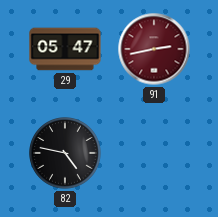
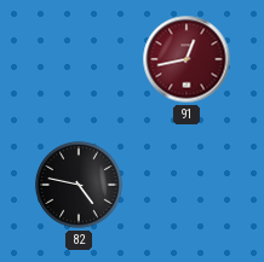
29: 05:47 -> none
91: 2:43 -> 12:43
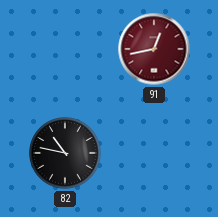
82: 4:47 -> 10:47
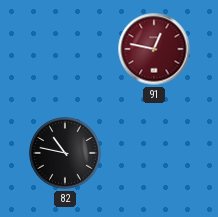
91: 12:43 -> 12:47
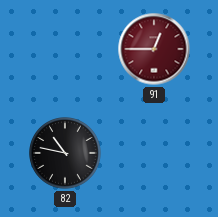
91: 12:47 -> 12:45
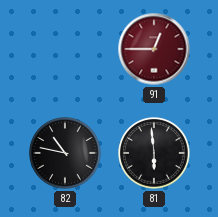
81: none -> 5:59
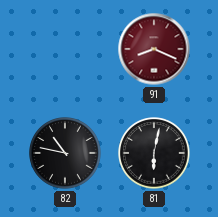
91: 12:45 -> 8:19
81: 5:59 -> 6:02
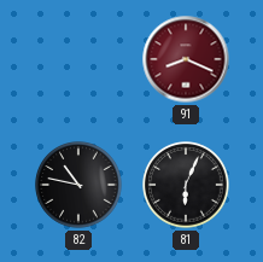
81: 6:02 -> 6:04
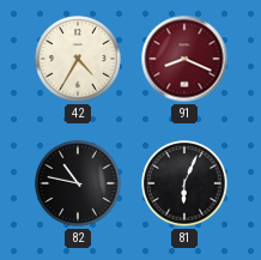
42: none -> 4:35
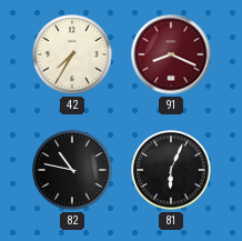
42: 4:35 -> 7:35
